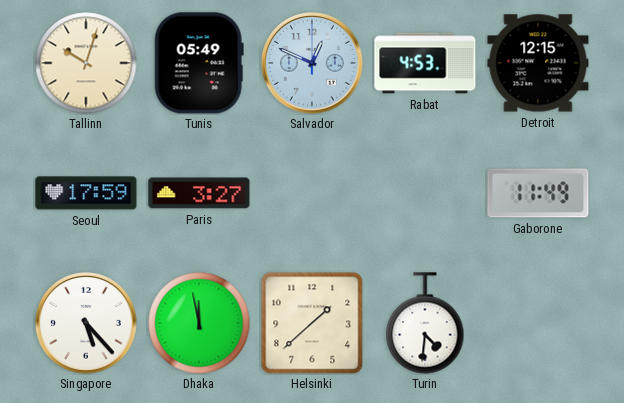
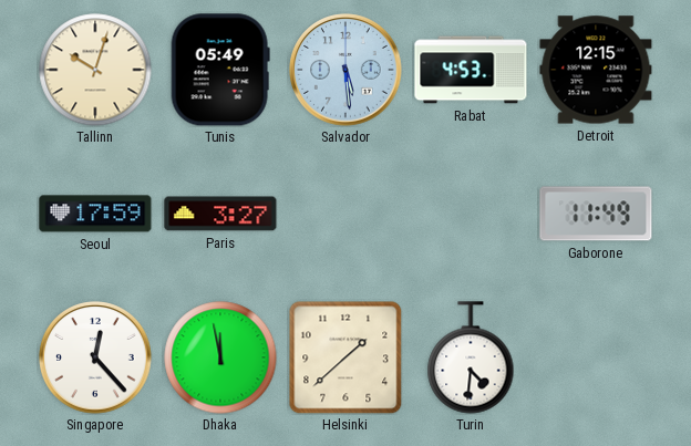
Salvador: 12:49 -> 5:29
Singapore: 5:23 -> 12:23
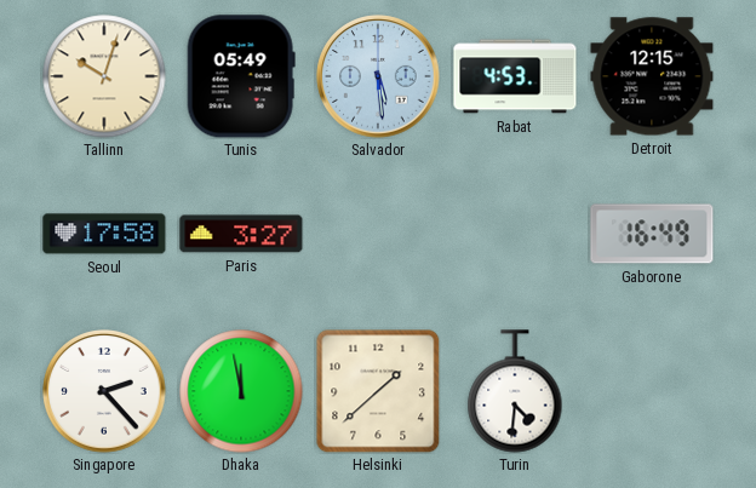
Seoul: 17:59 -> 17:58
Gaborone: 11:49 -> 16:49
Singapore: 12:23 -> 2:23
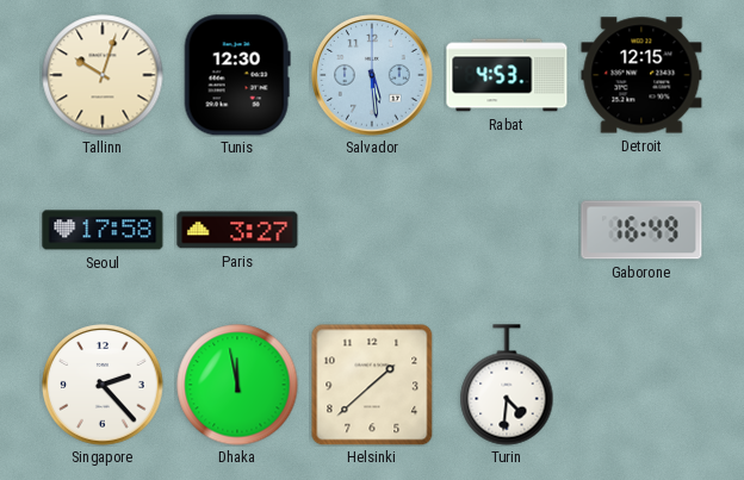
Tunis: 05:49 -> 12:30
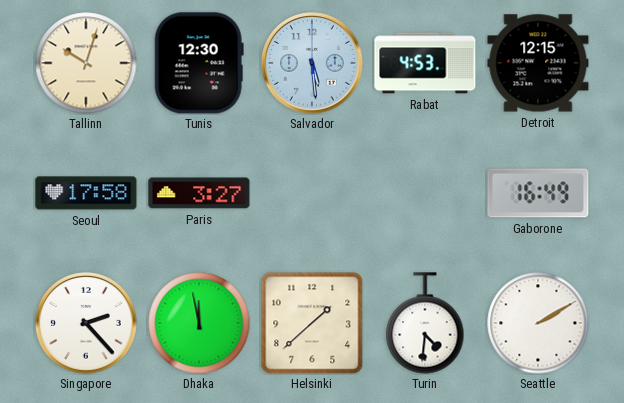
Seattle: none -> 2:10
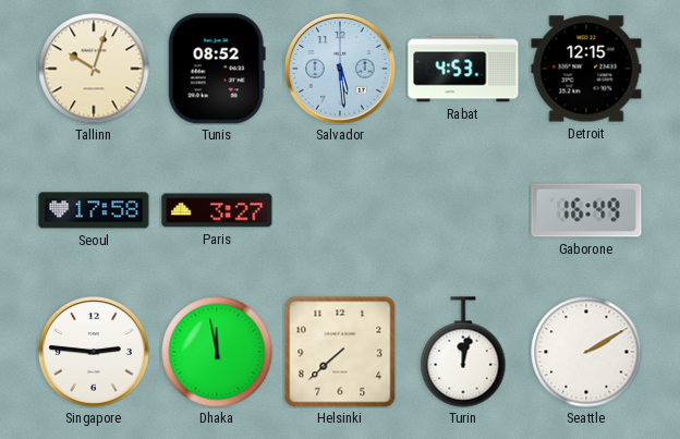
Tunis: 12:30 -> 08:52
Singapore: 2:23 -> 2:46
Helsinki: 1:38 -> 7:38
Turin: 4:31 -> 12:02
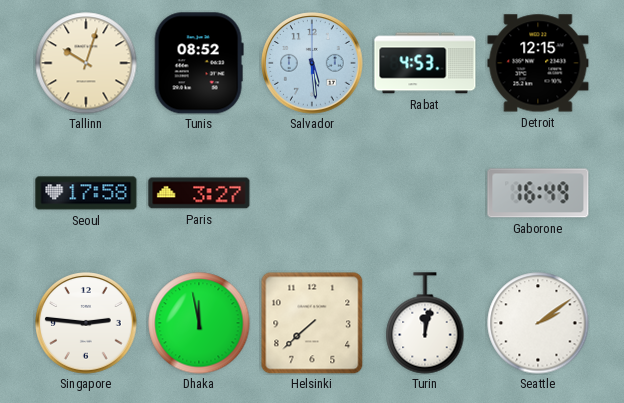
Seattle: 2:10 -> 2:09
